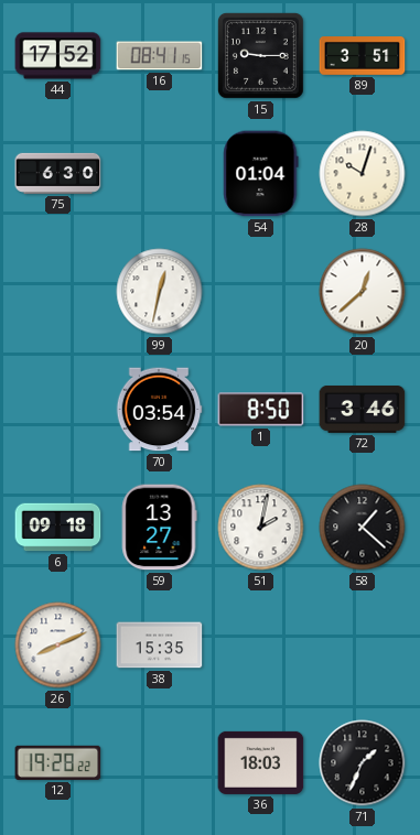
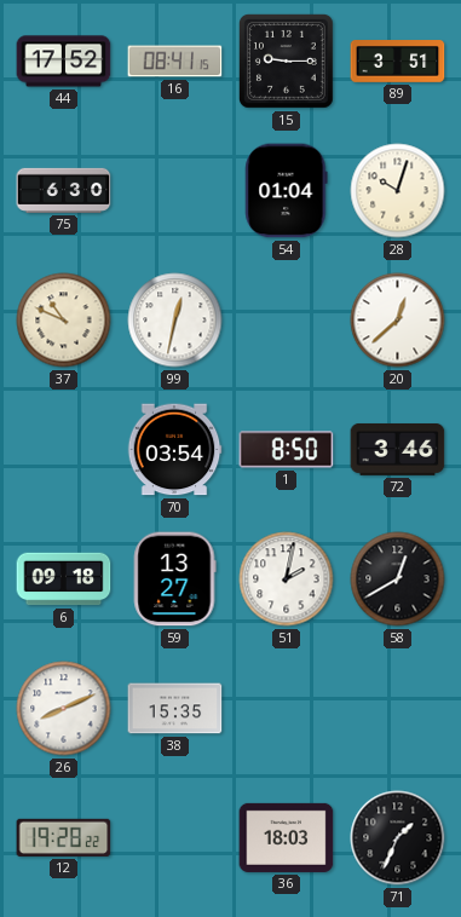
37: none -> 10:49
58: 1:22 -> 12:40
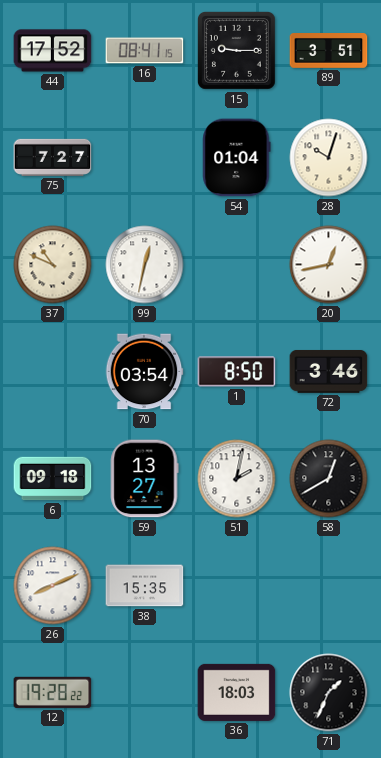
75: 6:30 -> 7:27
20: 12:38 -> 12:43
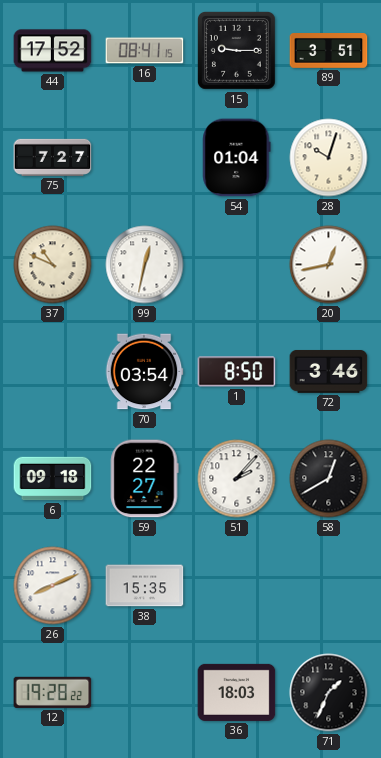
59: 13:27 -> 22:27
51: 2:02 -> 2:07
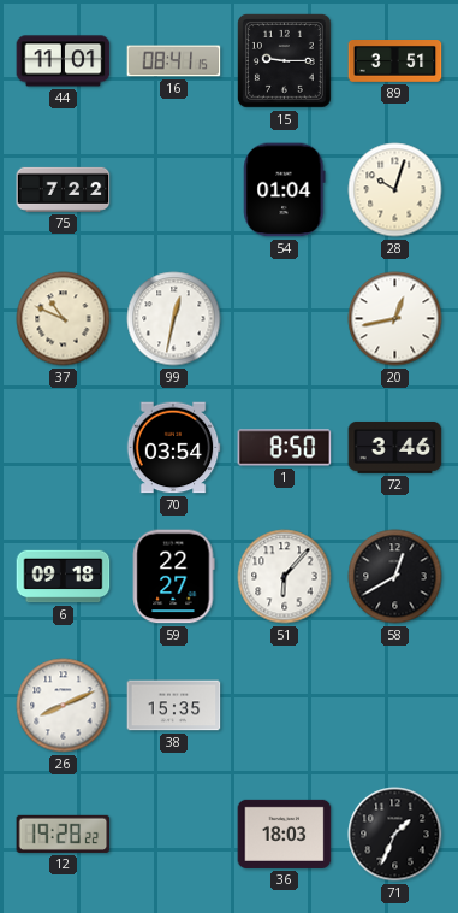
44: 17:52 -> 11:01
75: 7:27 -> 7:22
51: 2:07 -> 6:07
